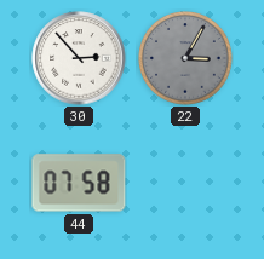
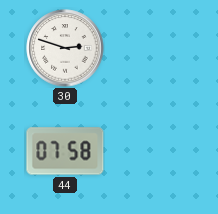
30: 2:53 -> 2:48
22: 3:05 -> none
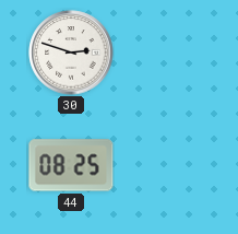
44: 07:58 -> 08:25
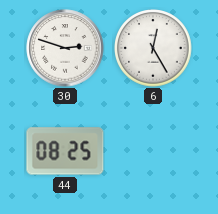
6: none -> 12:25
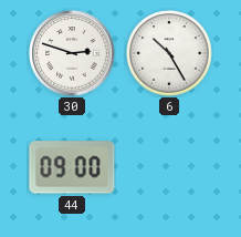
6: 12:25 -> 10:25
44: 08:25 -> 09:00
